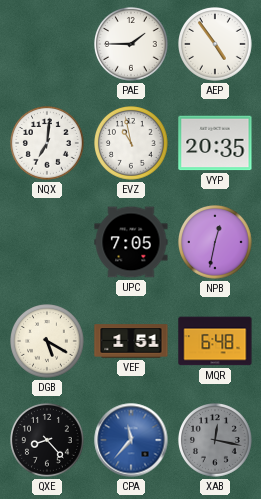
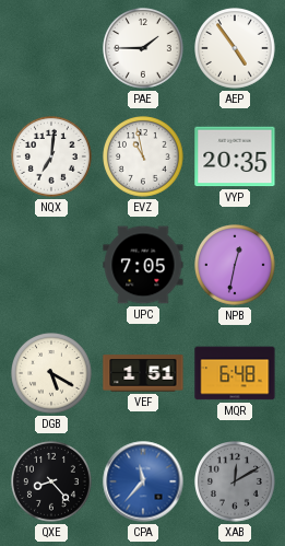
XAB: 12:17 -> 12:10
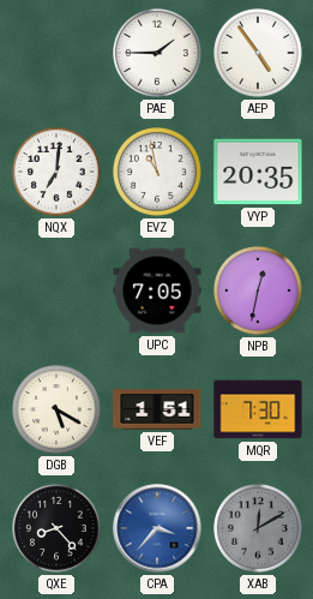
MQR: 6:48 -> 7:30
CPA: 11:37 -> 3:37
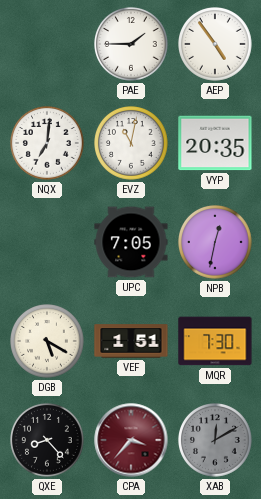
EVZ: 10:58 -> 11:02
CPA dial: blue -> burgundy
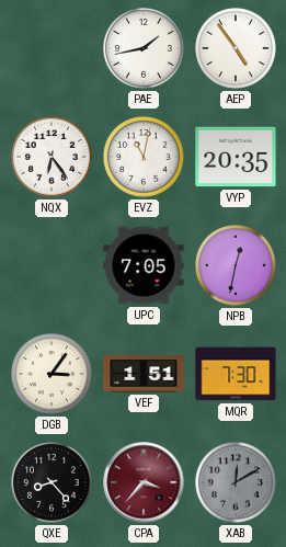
PAE: 1:45 -> 1:43
NQX: 7:01 -> 6:24
DGB: 5:20 -> 3:06
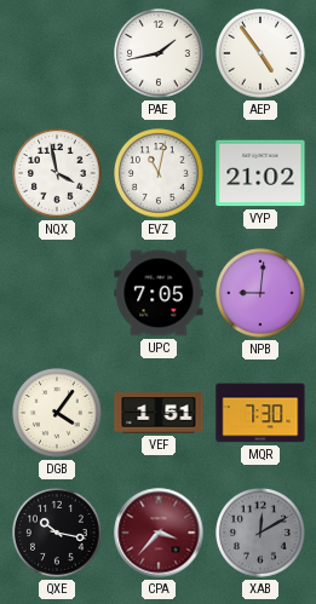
NQX: 6:24 -> 3:58
VYP: 20:35 -> 21:02
NPB: 12:32 -> 9:01
DGB: 3:06 -> 4:06
QXE: 8:23 -> 10:17
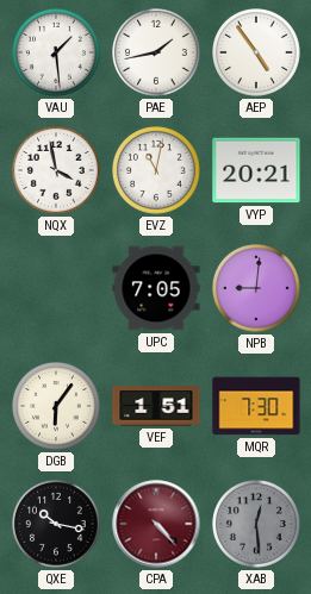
VAU: none -> 1:29
VYP: 21:02 -> 20:21
DGB: 4:06 -> 6:06
CPA: 3:37 -> 4:23
XAB: 12:10 -> 12:29
